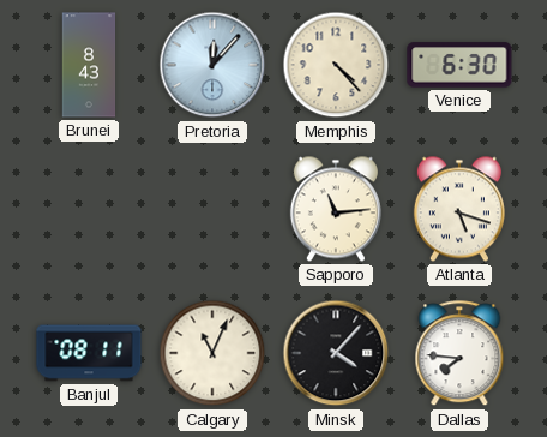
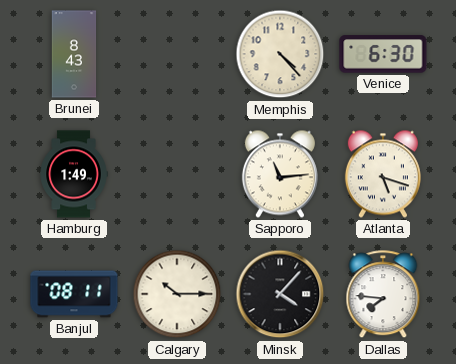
Pretoria: 12:07 -> none
Hamburg: none -> 1:49
Calgary: 11:04 -> 10:15
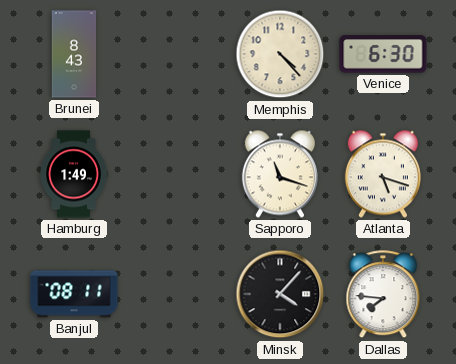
Sapporo: 11:14 -> 11:18
Calgary: 10:15 -> none
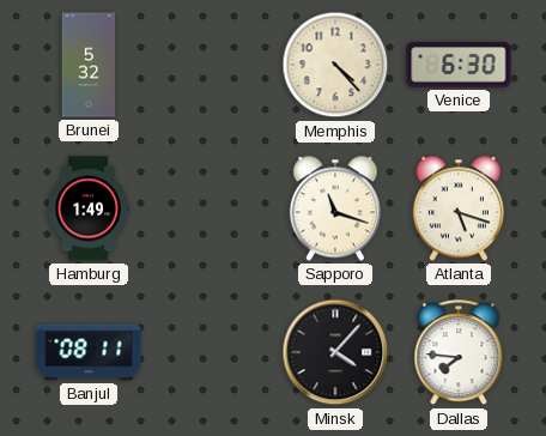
Brunei: 8:43 -> 5:32
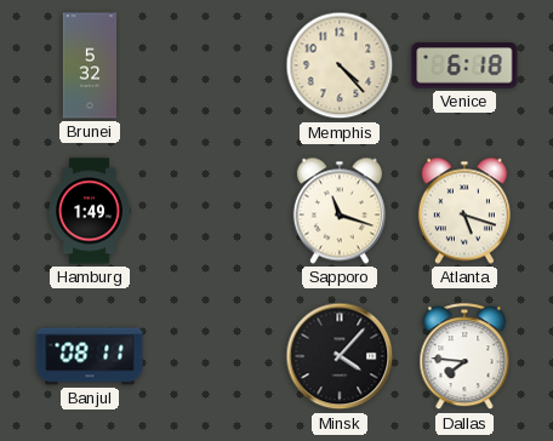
Venice: 6:30 -> 6:18
